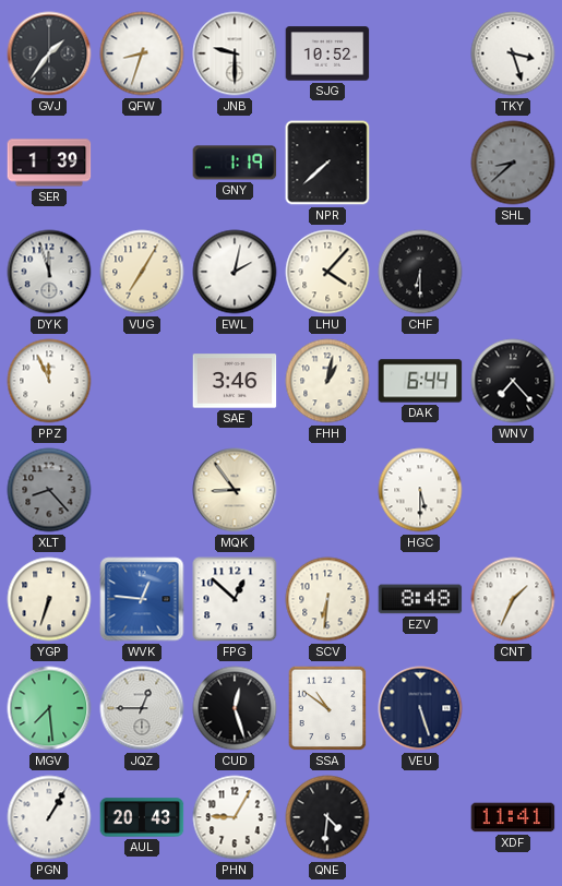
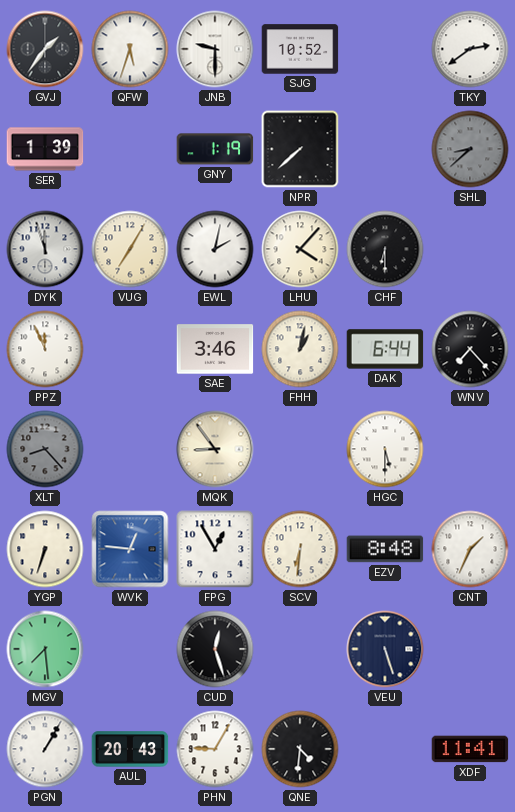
QFW: 8:33 -> 5:33
TKY: 3:27 -> 2:39
FPG: 12:52 -> 12:55
JQZ: 12:45 -> none
SSA: 10:51 -> none
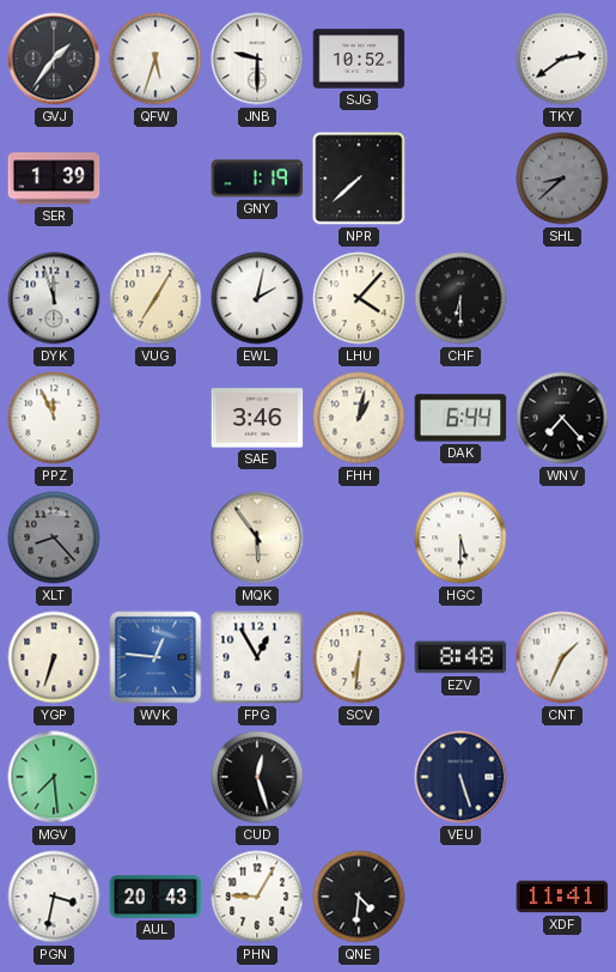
MQK: 8:54 -> 5:54
PGN: 1:05 -> 3:32
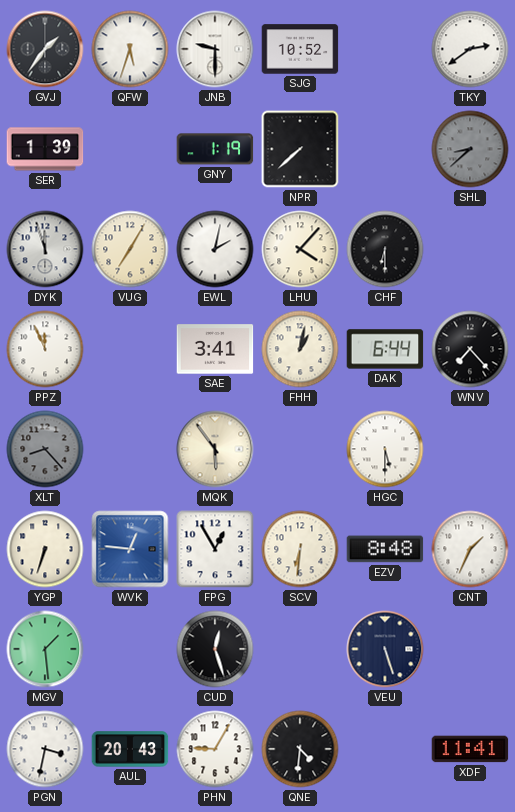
SAE: 3:46 -> 3:41
MGV: 7:29 -> 1:29
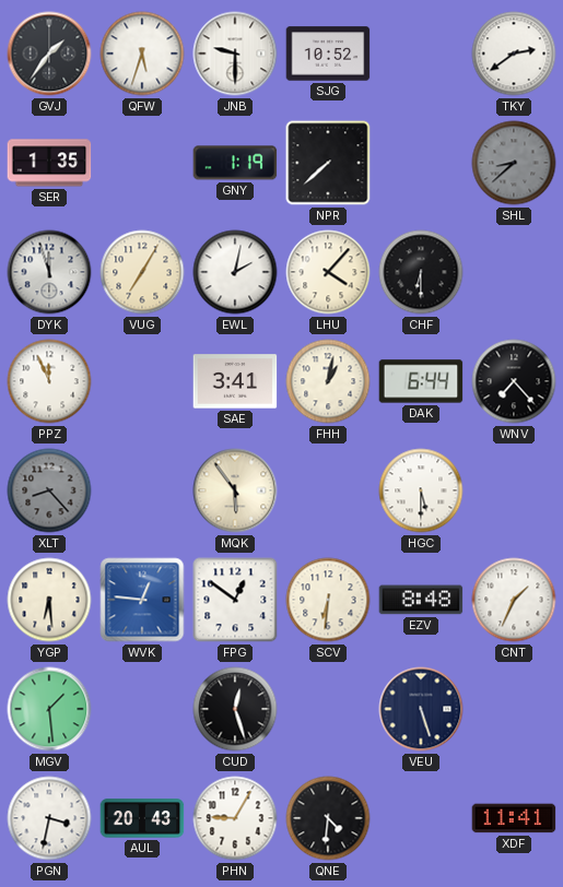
SER: 1:39 -> 1:35
YGP: 6:33 -> 6:29
FPG: 12:55 -> 12:51
